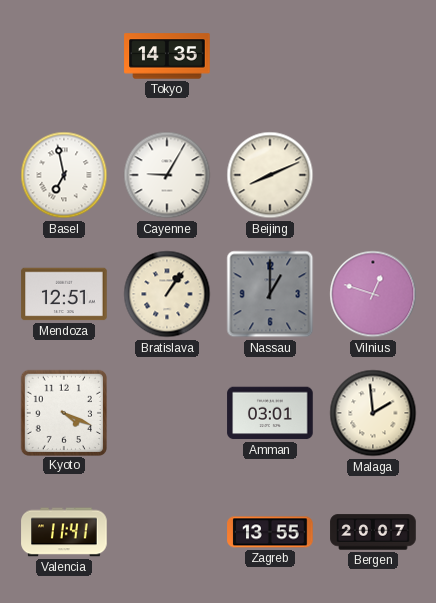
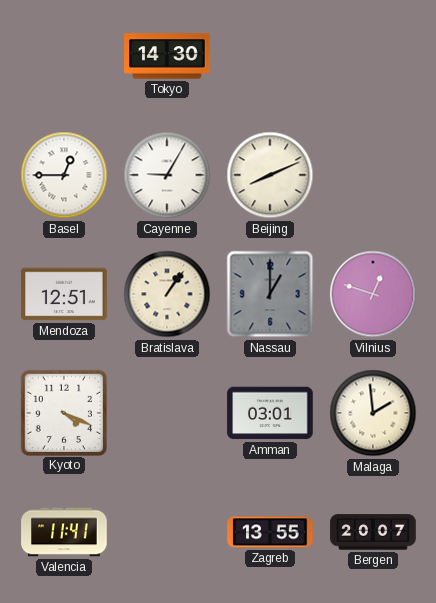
Tokyo: 14:35 -> 14:30
Basel: 6:58 -> 12:45
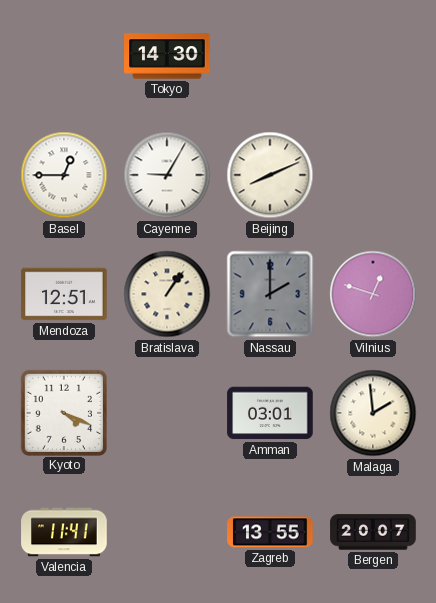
Nassau: 1:00 -> 2:00
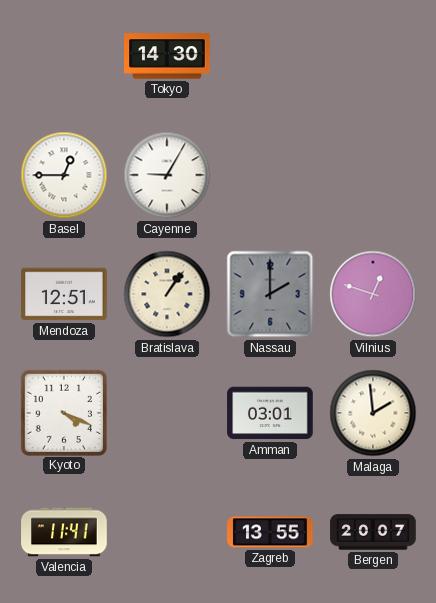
Beijing: 8:11 -> none
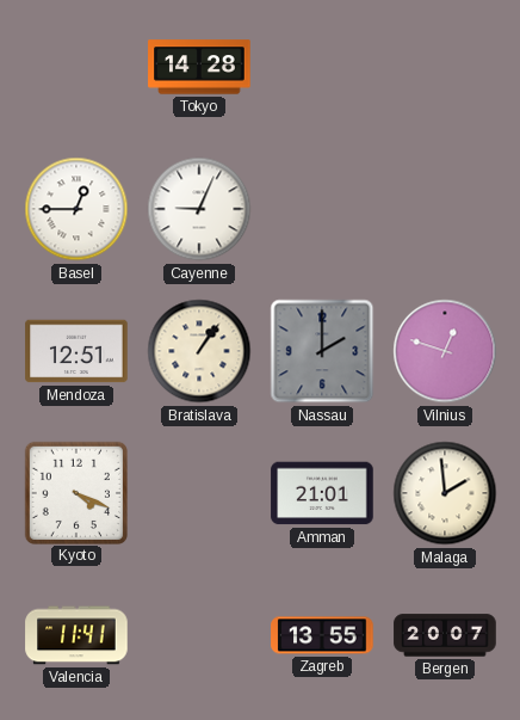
Tokyo: 14:30 -> 14:28
Cayenne: 9:05 -> 9:04
Amman: 03:01 -> 21:01
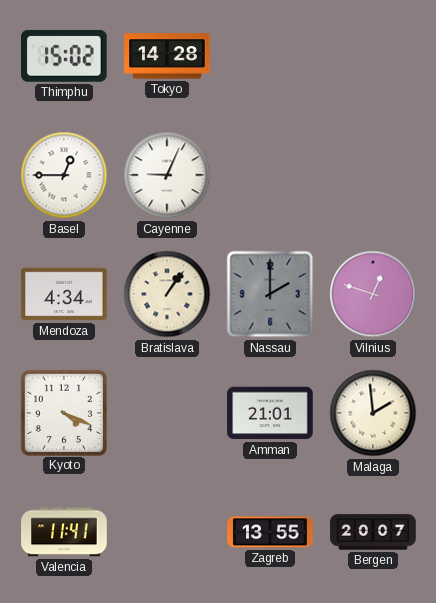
Thimphu: none -> 15:02
Mendoza: 12:51 -> 4:34
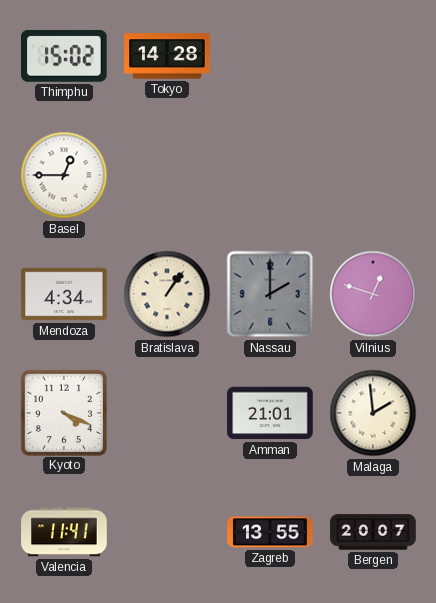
Cayenne: 9:04 -> none
